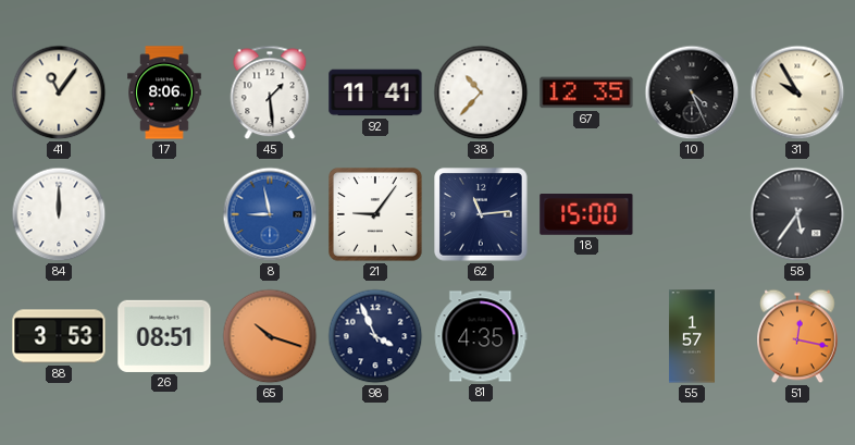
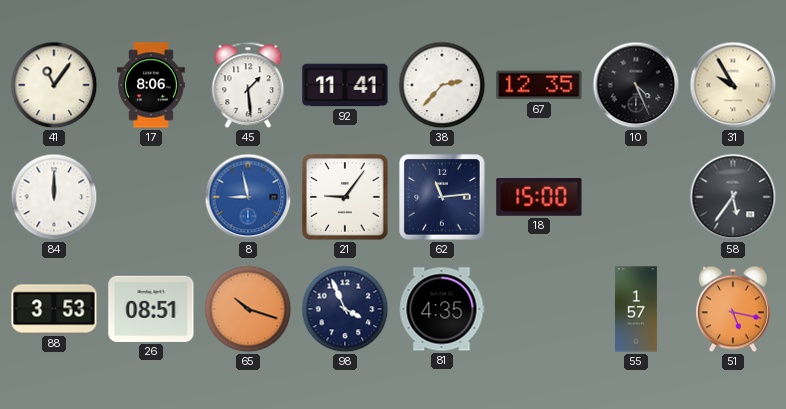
38: 10:37 -> 2:37
51: 12:17 -> 5:17
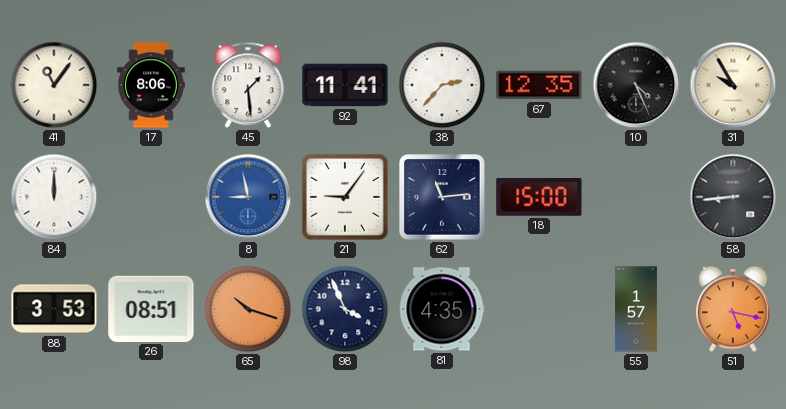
58: 5:36 -> 8:44
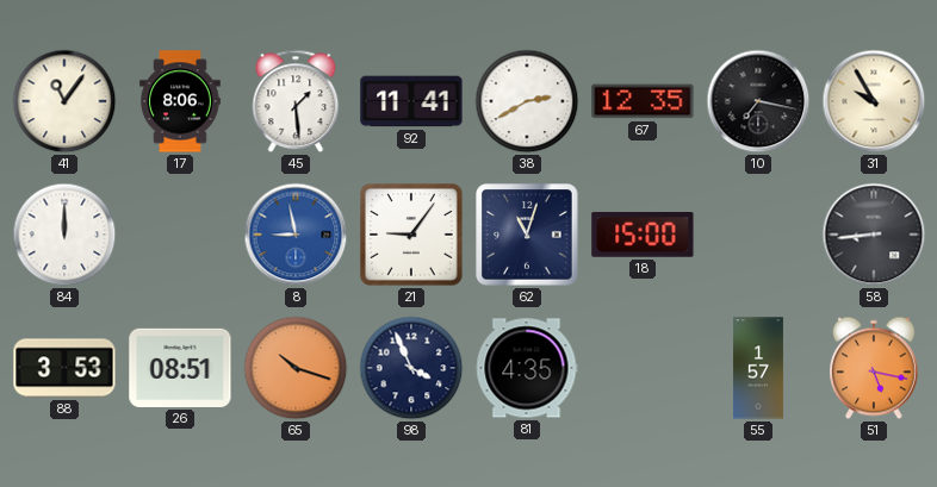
38: 2:37 -> 2:40
10: 4:26 -> 7:17
62: 11:14 -> 11:03
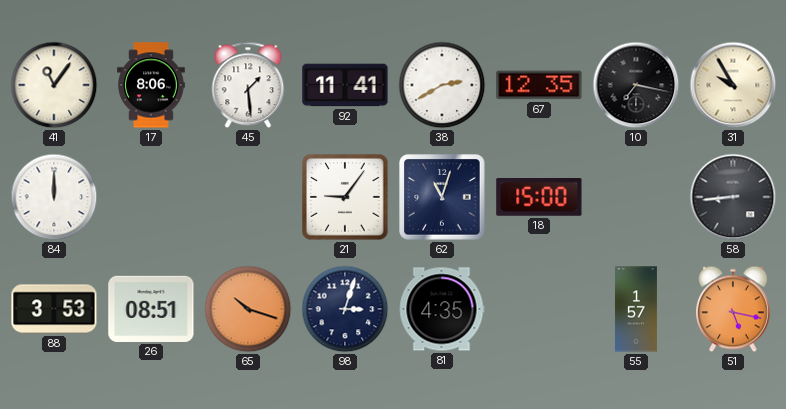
8: 8:58 -> none
98: 3:56 -> 3:03
